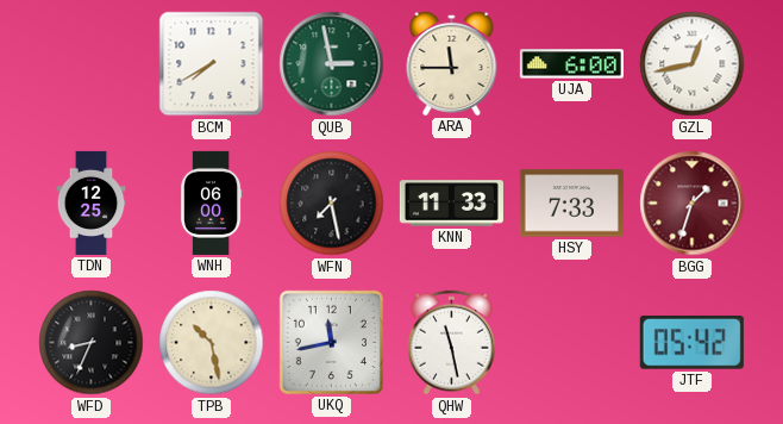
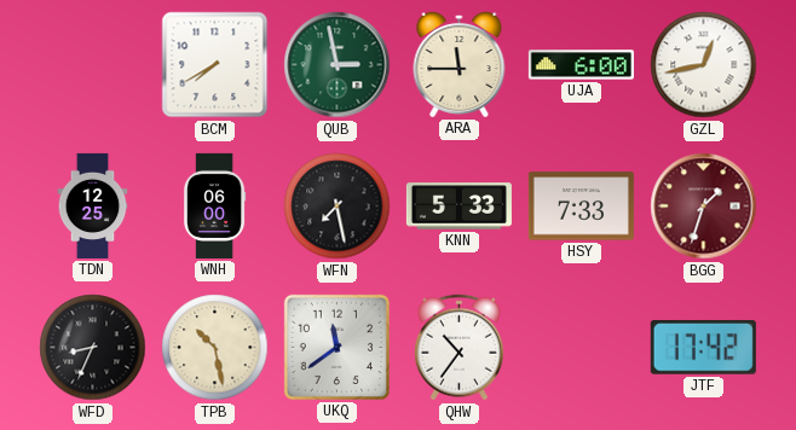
KNN: 11:33 -> 5:33
UKQ: 11:43 -> 11:39
QHW: 11:28 -> 10:36
JTF: 05:42 -> 17:42
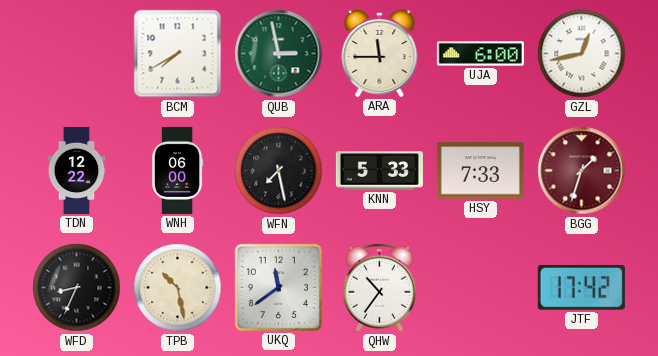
TDN: 12:25 -> 12:22
